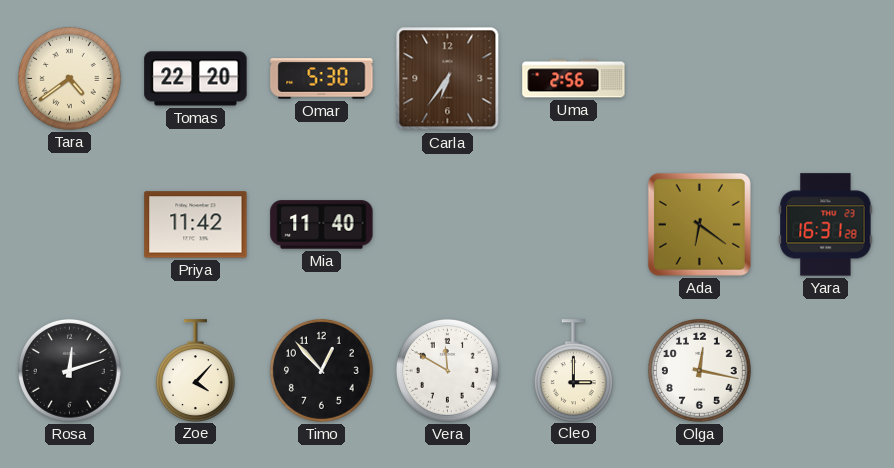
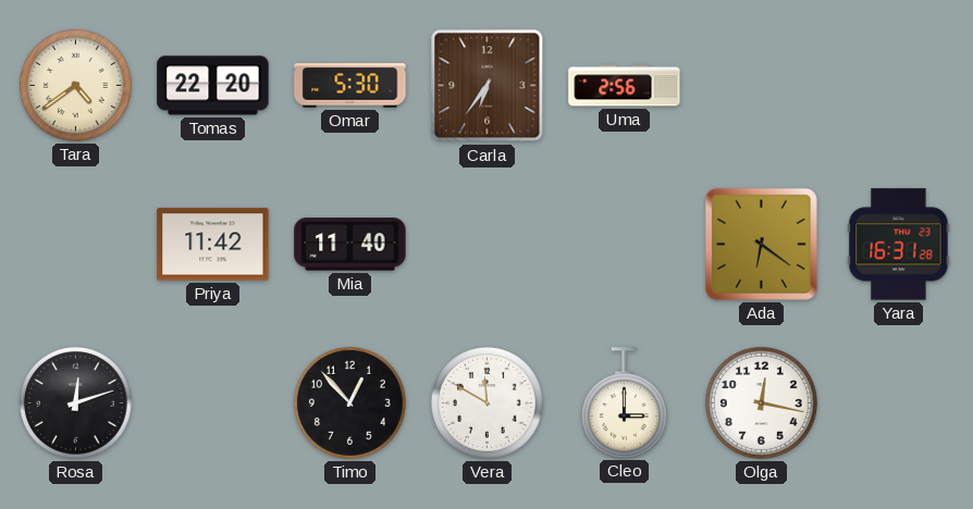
Zoe: 4:07 -> none
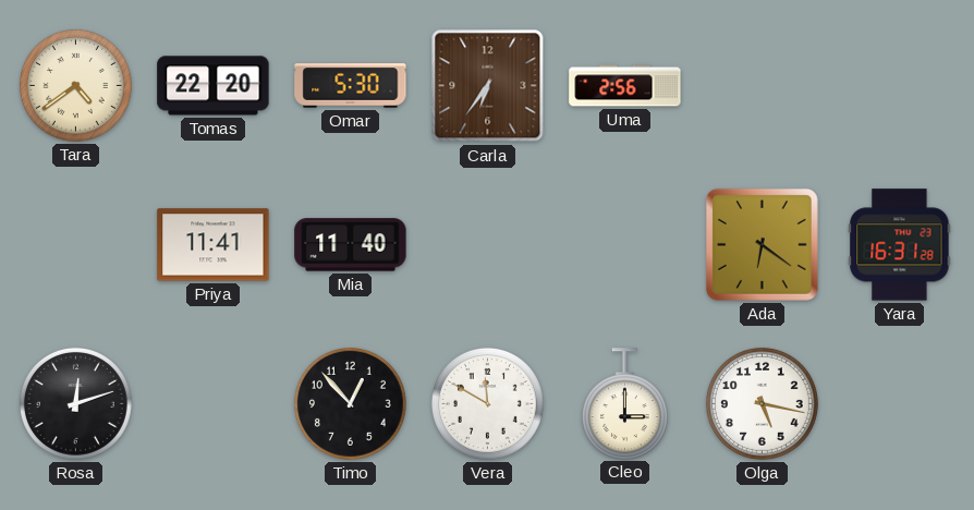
Priya: 11:42 -> 11:41
Olga: 12:17 -> 5:17
